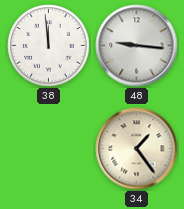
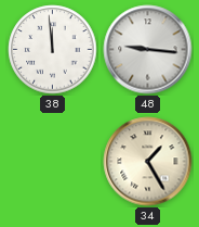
34: 1:24 -> 1:25
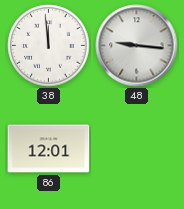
86: none -> 12:01
34: 1:25 -> none
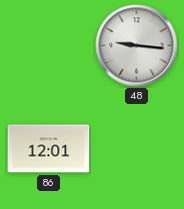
38: 11:59 -> none
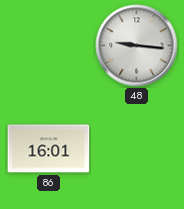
86: 12:01 -> 16:01
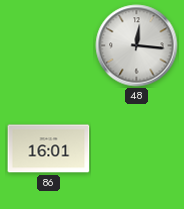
48: 9:16 -> 12:16
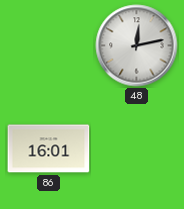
48: 12:16 -> 12:13
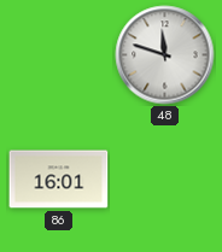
48: 12:13 -> 11:48
